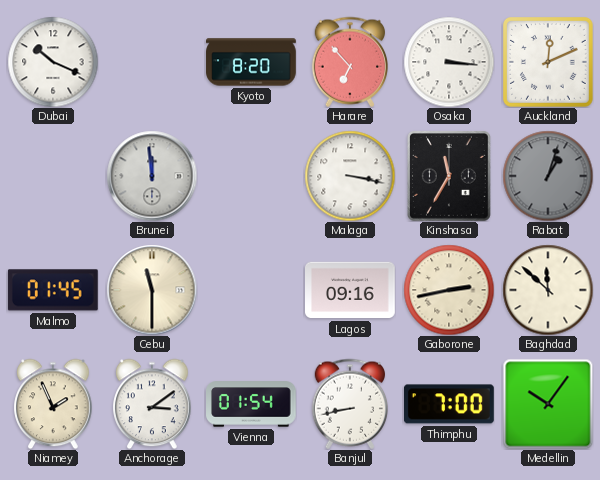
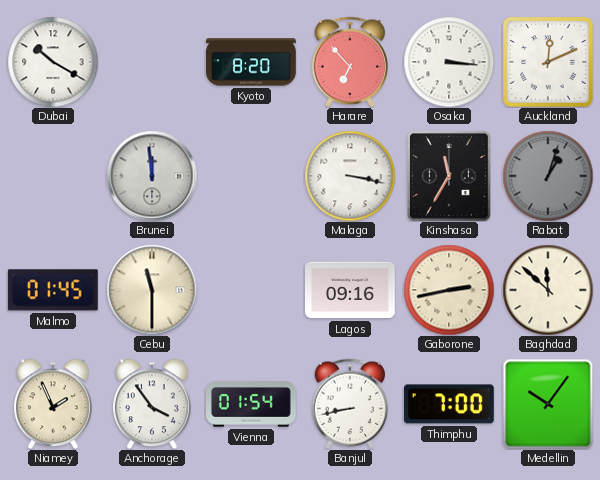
Dubai: 10:19 -> 10:20
Anchorage: 3:09 -> 3:54
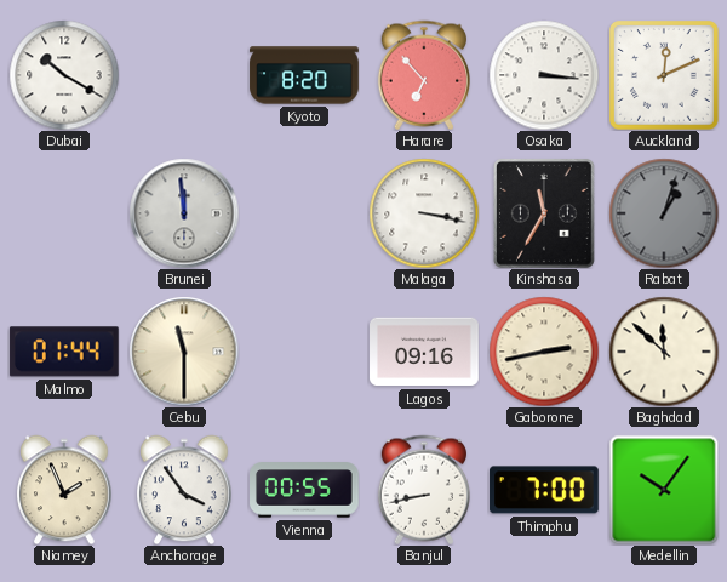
Malmo: 01:45 -> 01:44
Vienna: 01:54 -> 00:55
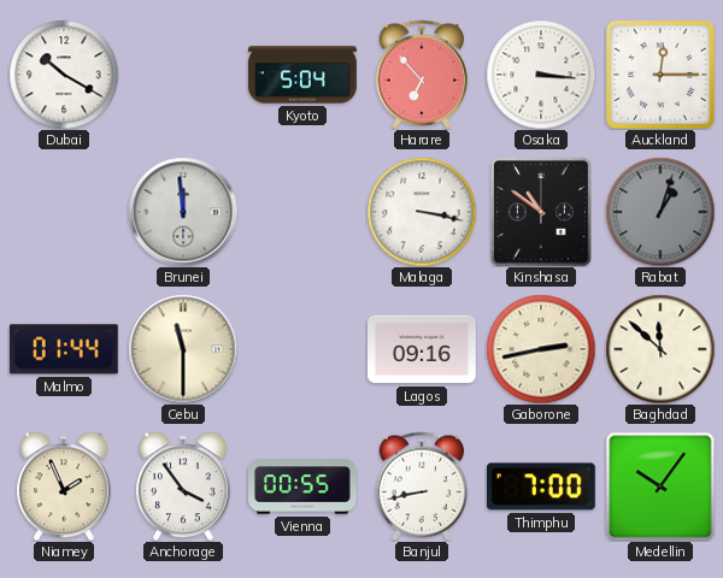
Kyoto: 8:20 -> 5:04
Auckland: 12:11 -> 12:15
Kinshasa: 11:35 -> 10:51
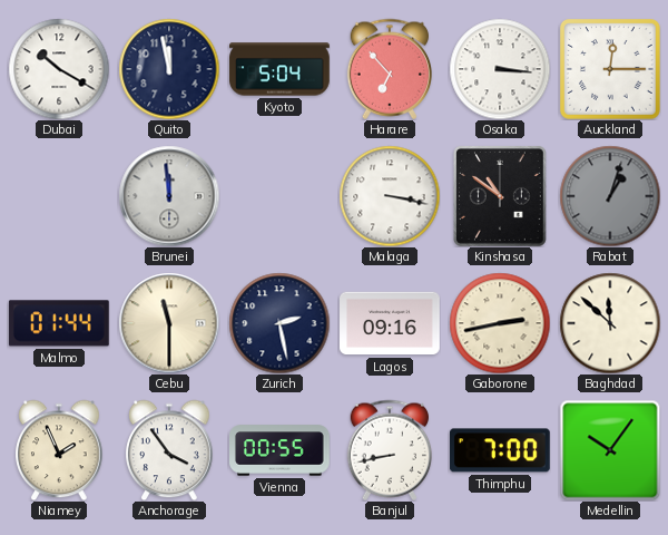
Quito: none -> 11:58
Zurich: none -> 2:28
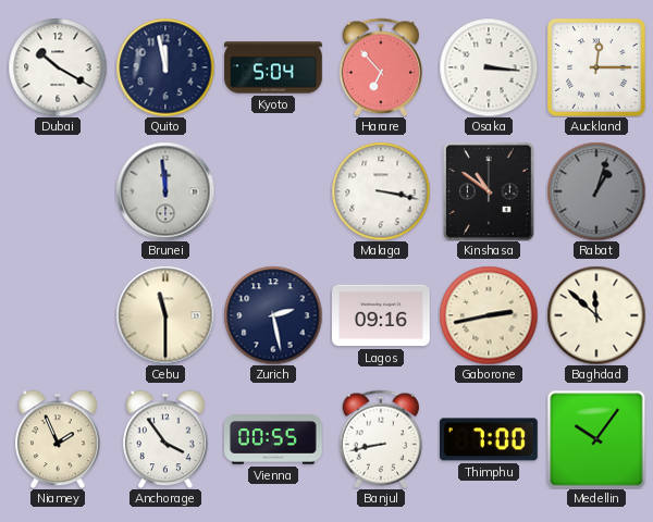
Malmo: 01:44 -> none
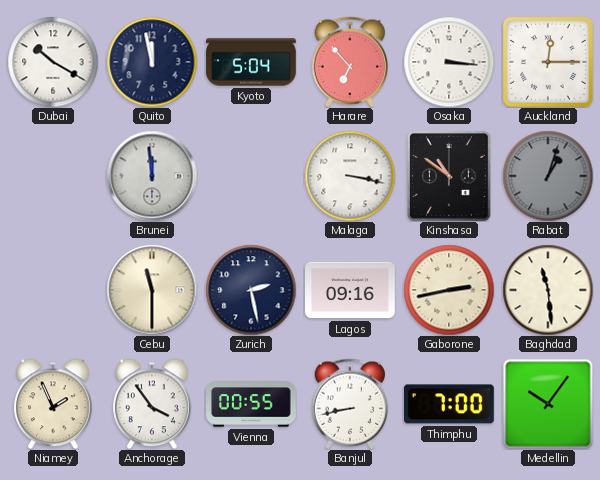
Baghdad: 11:52 -> 11:29
